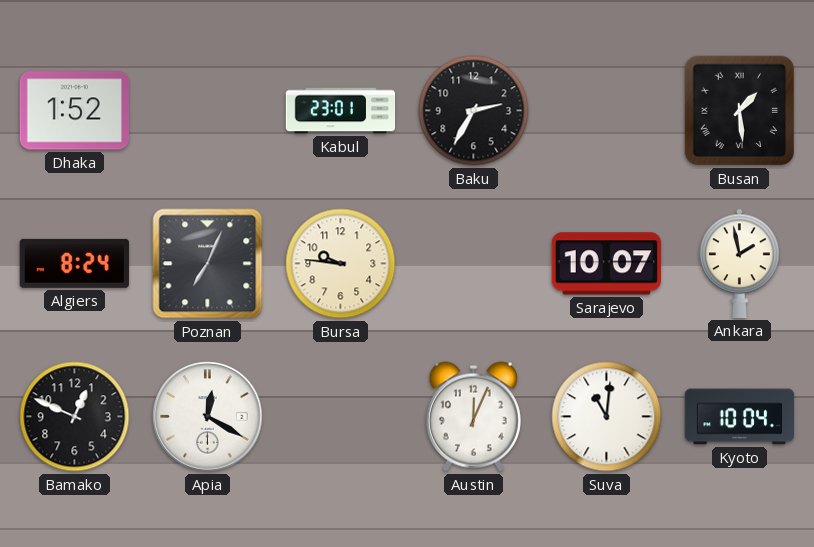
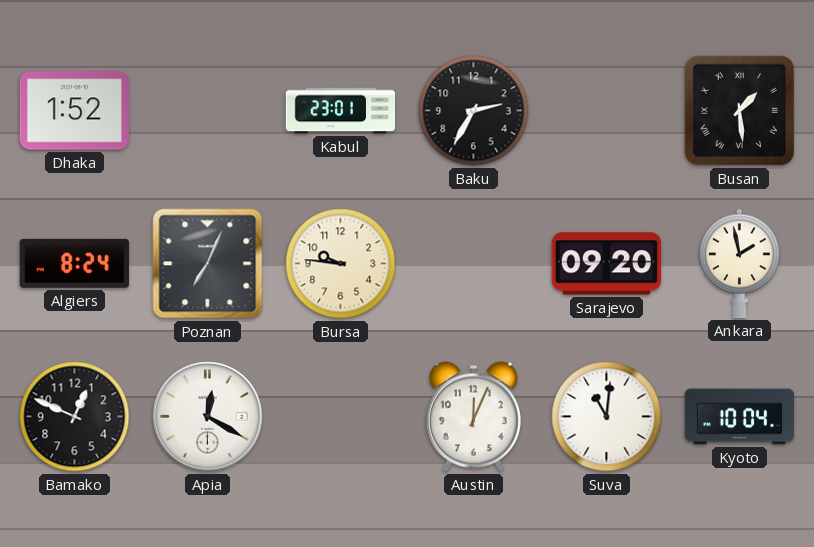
Sarajevo: 10:07 -> 09:20
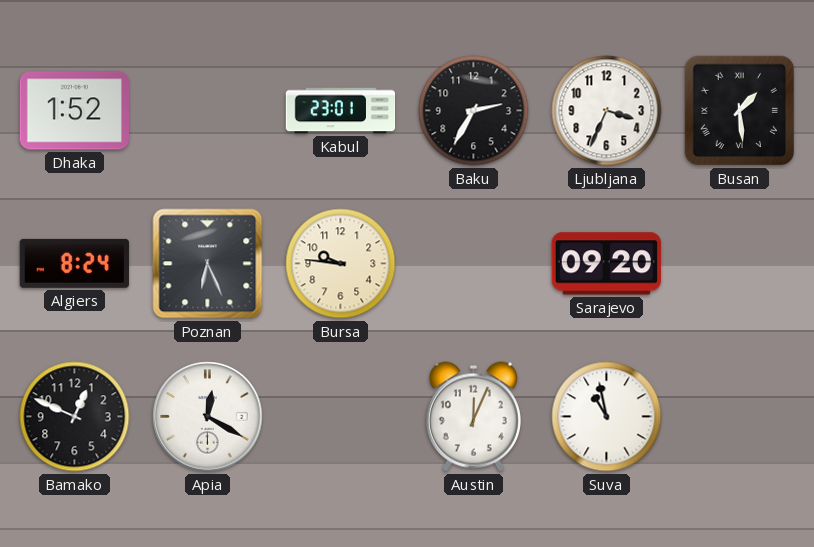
Ljubljana: none -> 3:34
Poznan: 7:04 -> 6:26
Ankara: 1:58 -> none
Suva: 11:01 -> 10:58
Kyoto: 10:04 -> none
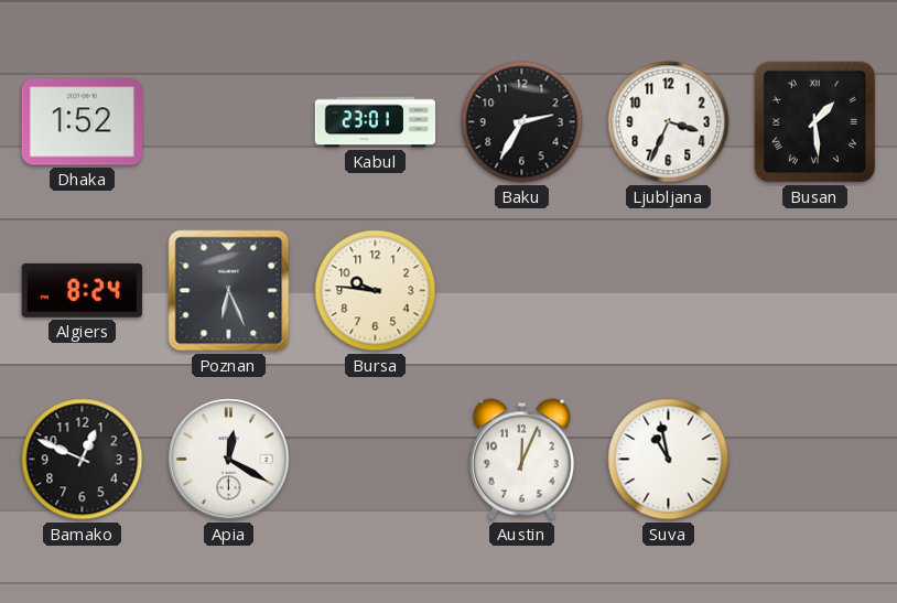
Sarajevo: 09:20 -> none
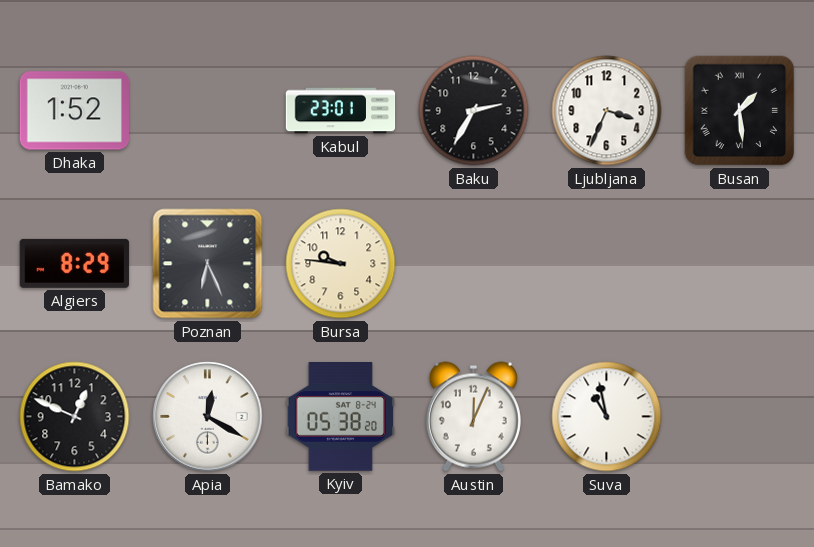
Algiers: 8:24 -> 8:29
Kyiv: none -> 05:38
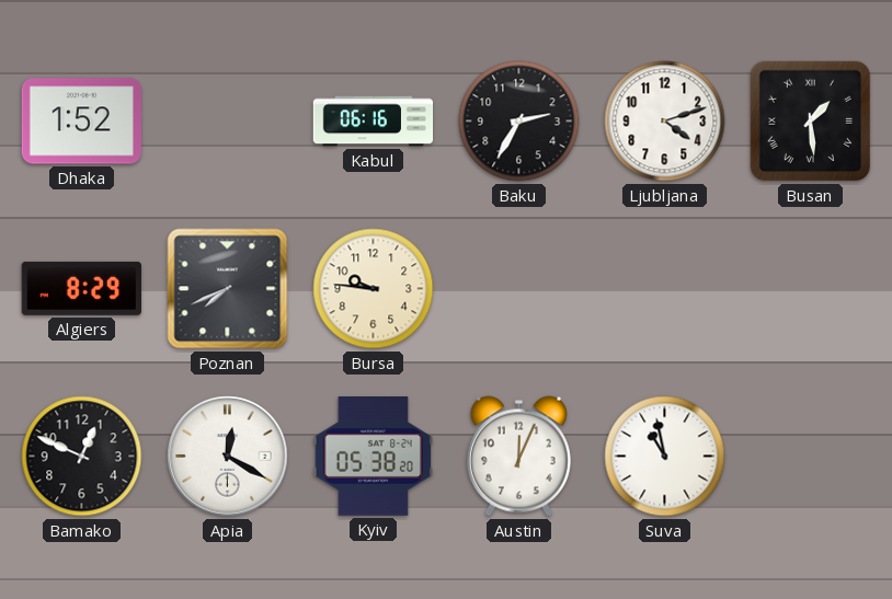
Kabul: 23:01 -> 06:16
Ljubljana: 3:34 -> 4:12
Poznan: 6:26 -> 7:41
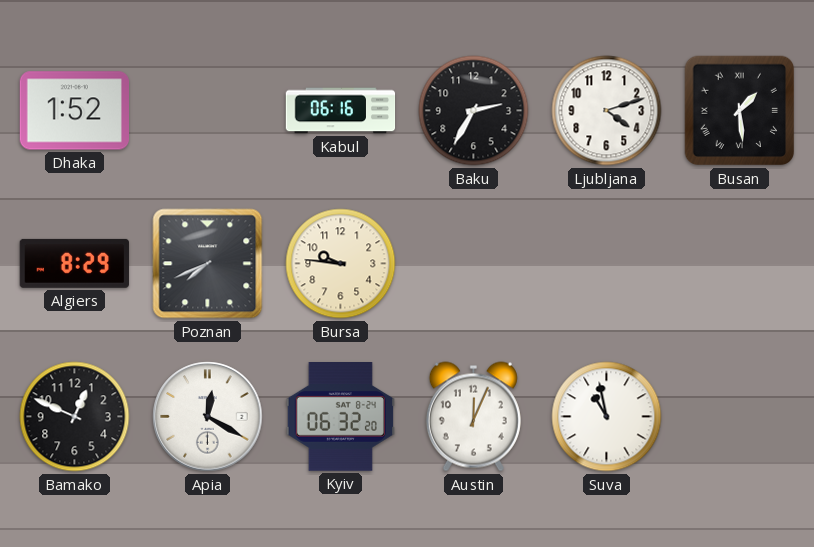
Kyiv: 05:38 -> 06:32
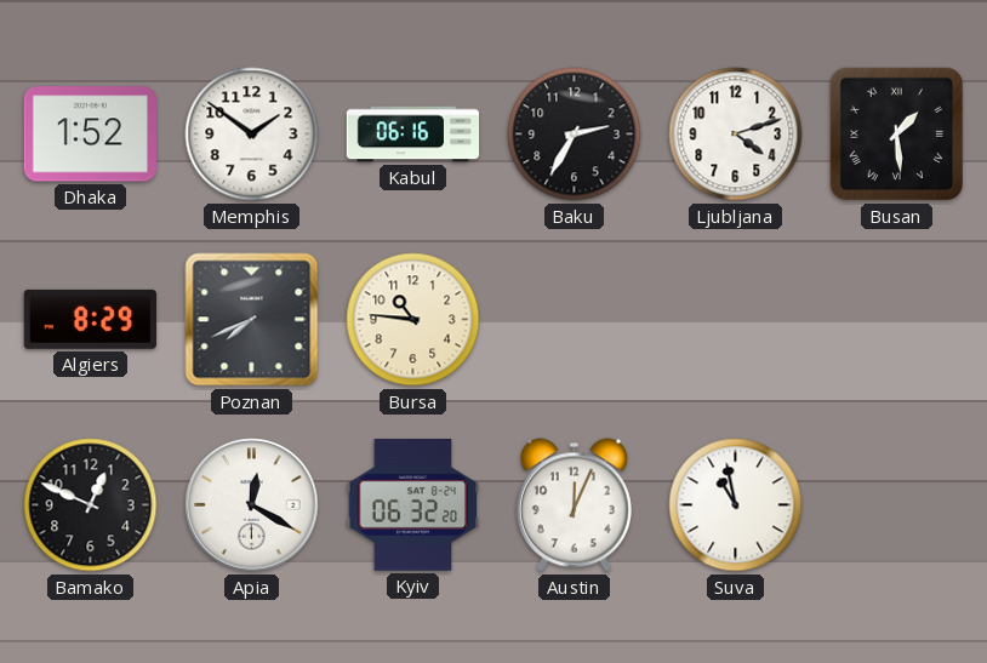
Memphis: none -> 1:51
Bursa: 9:46 -> 10:46
